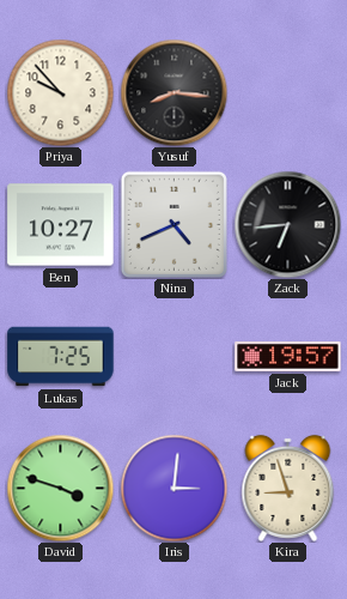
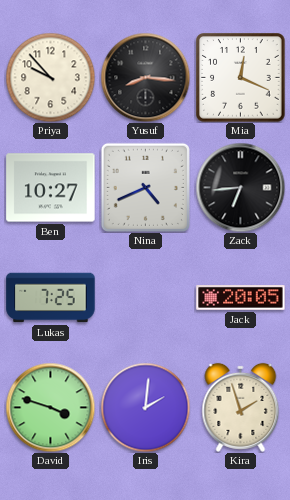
Mia: none -> 12:19
Jack: 19:57 -> 20:05
Iris: 3:01 -> 2:01
Kira: 8:57 -> 1:57
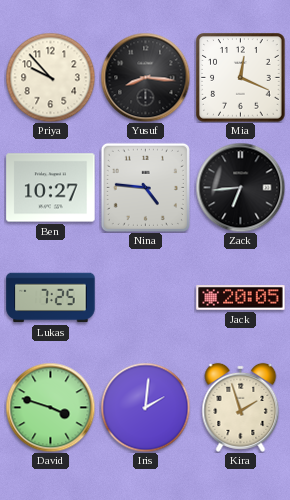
Nina: 4:41 -> 4:46
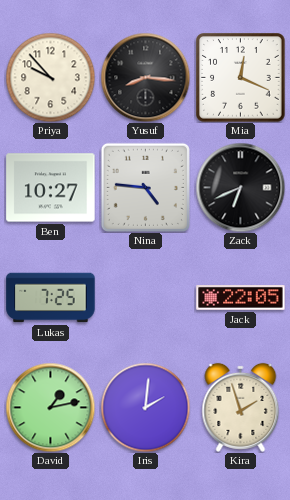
Zack: 6:44 -> 6:41
Jack: 20:05 -> 22:05
David: 3:48 -> 1:13
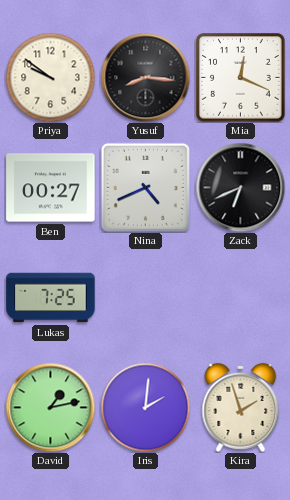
Priya: 9:53 -> 9:51
Ben: 10:27 -> 00:27
Nina: 4:46 -> 4:41
Jack: 22:05 -> none
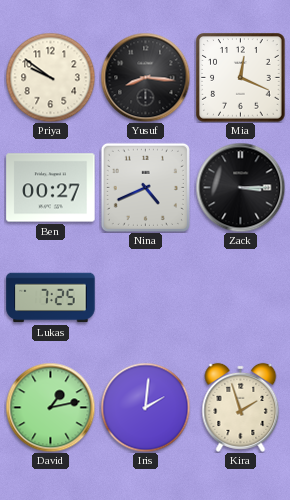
Zack: 6:41 -> 3:15
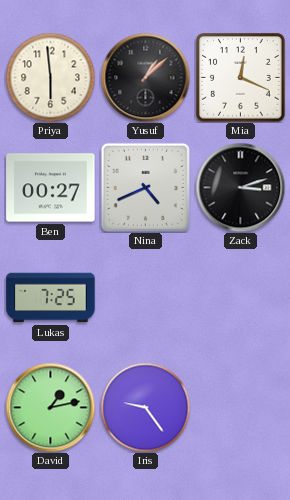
Priya: 9:51 -> 5:59
Yusuf: 8:16 -> 1:08
Zack: 3:15 -> 3:12
Iris: 2:01 -> 9:24
Kira: 1:57 -> none
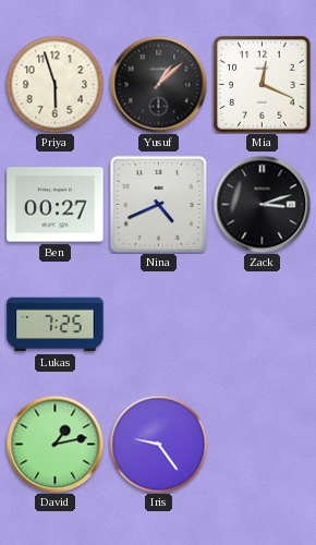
Priya: 5:59 -> 5:57
